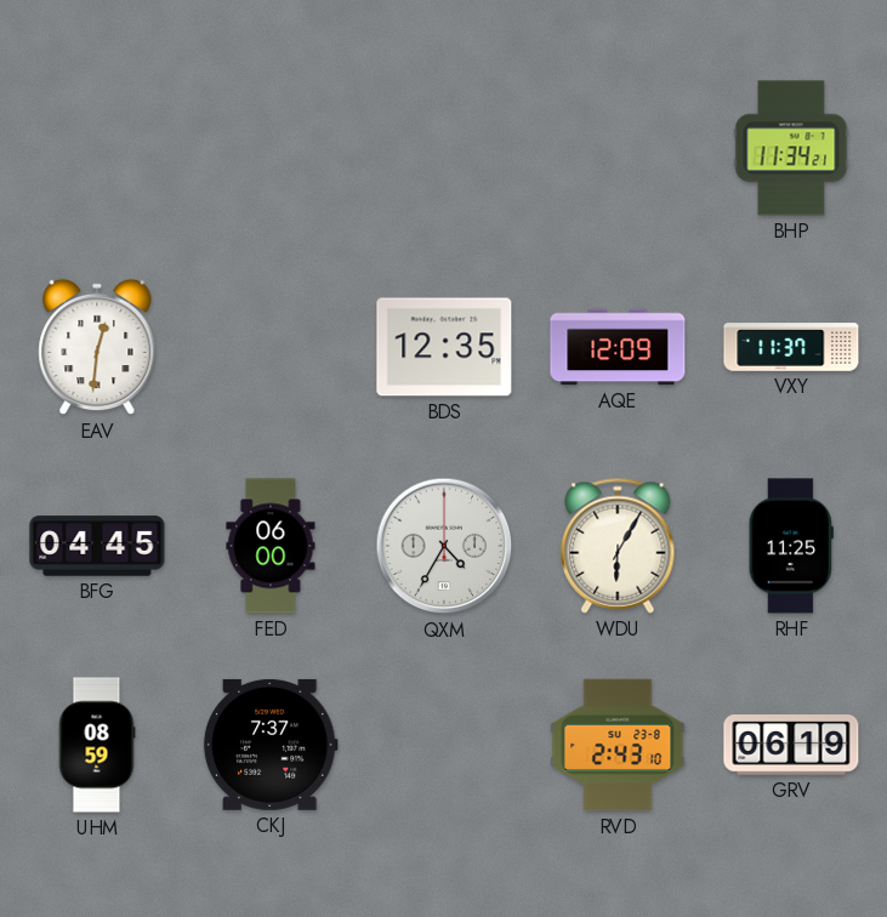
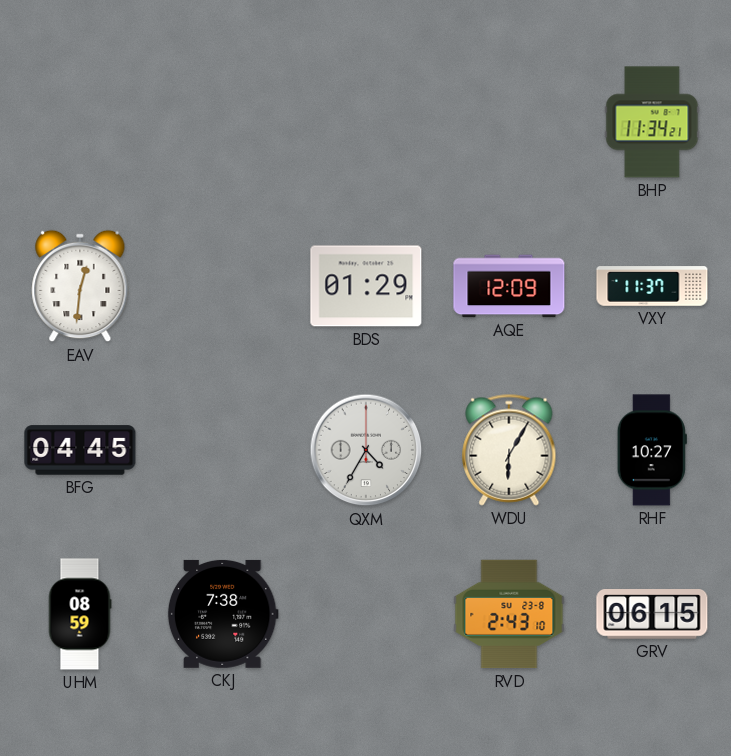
BDS: 12:35 -> 01:29
FED: 06:00 -> none
RHF: 11:25 -> 10:27
CKJ: 7:37 -> 7:38
GRV: 06:19 -> 06:15
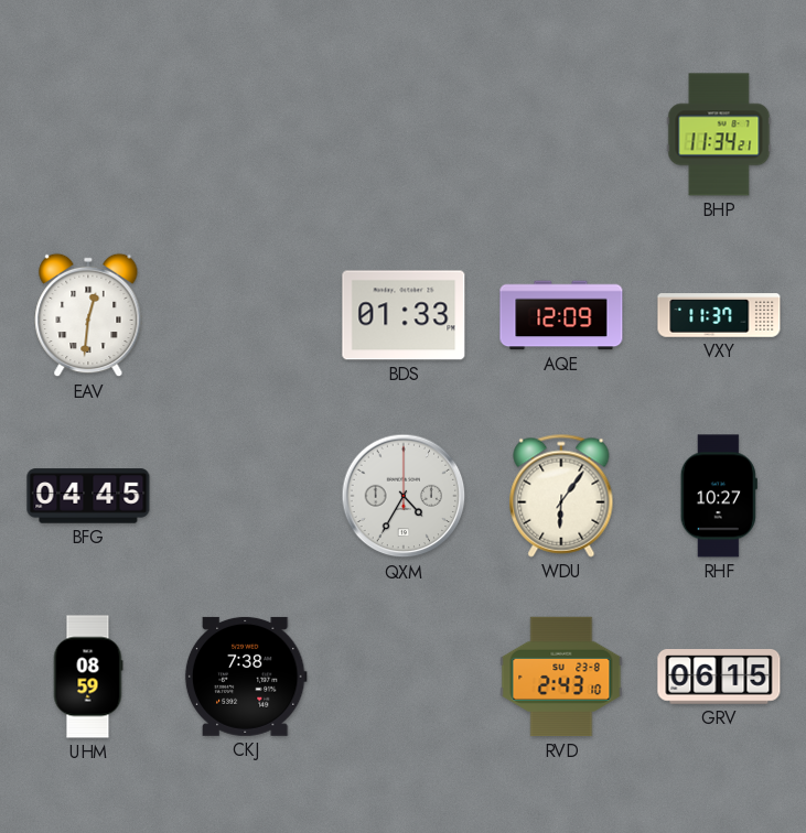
BDS: 01:29 -> 01:33
WDU: 6:05 -> 6:06
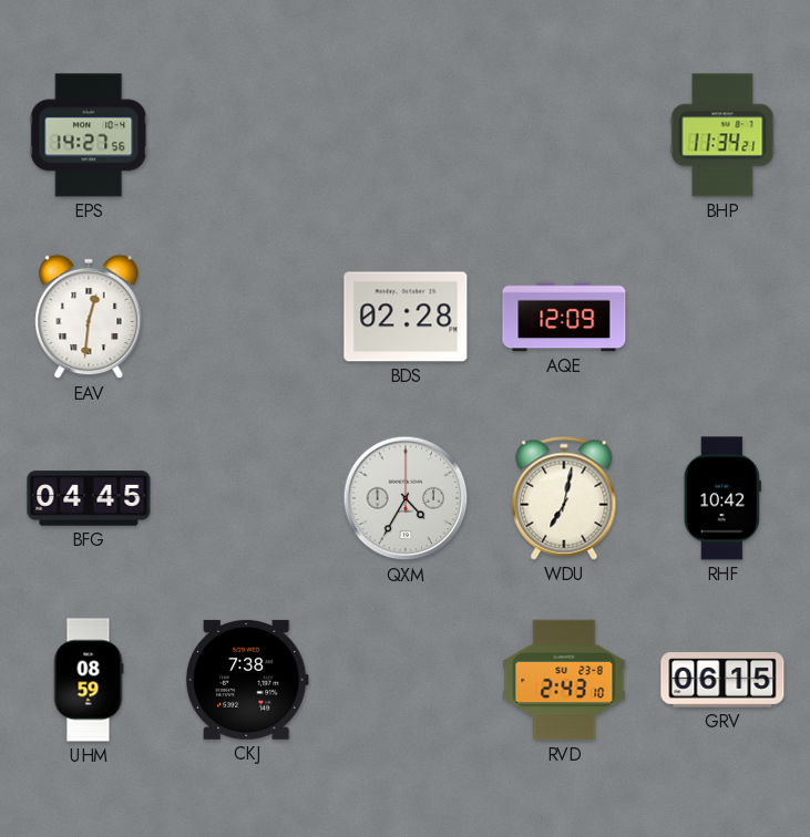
EPS: none -> 14:27
BDS: 01:33 -> 02:28
VXY: 11:37 -> none
WDU: 6:06 -> 7:02
RHF: 10:27 -> 10:42
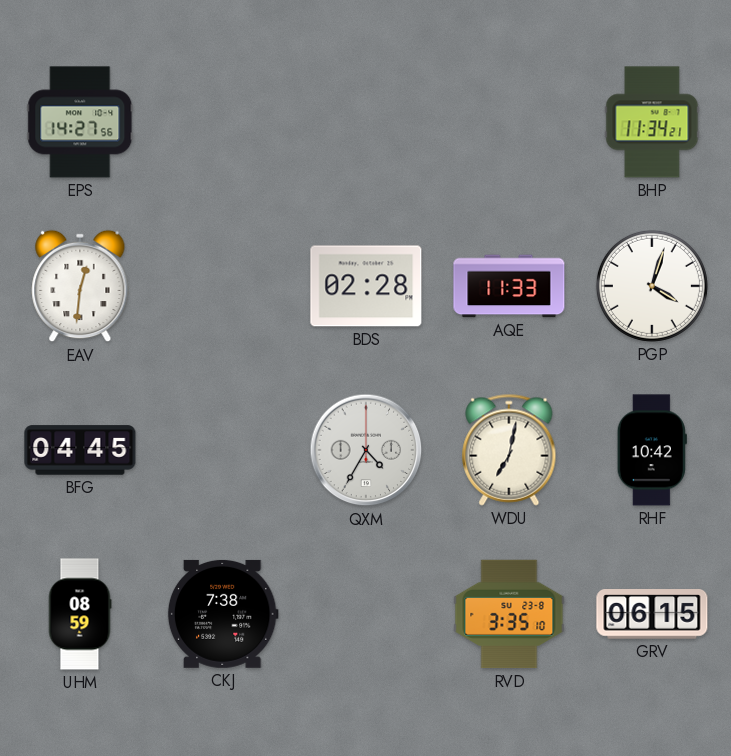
AQE: 12:09 -> 11:33
PGP: none -> 4:03
RVD: 2:43 -> 3:35
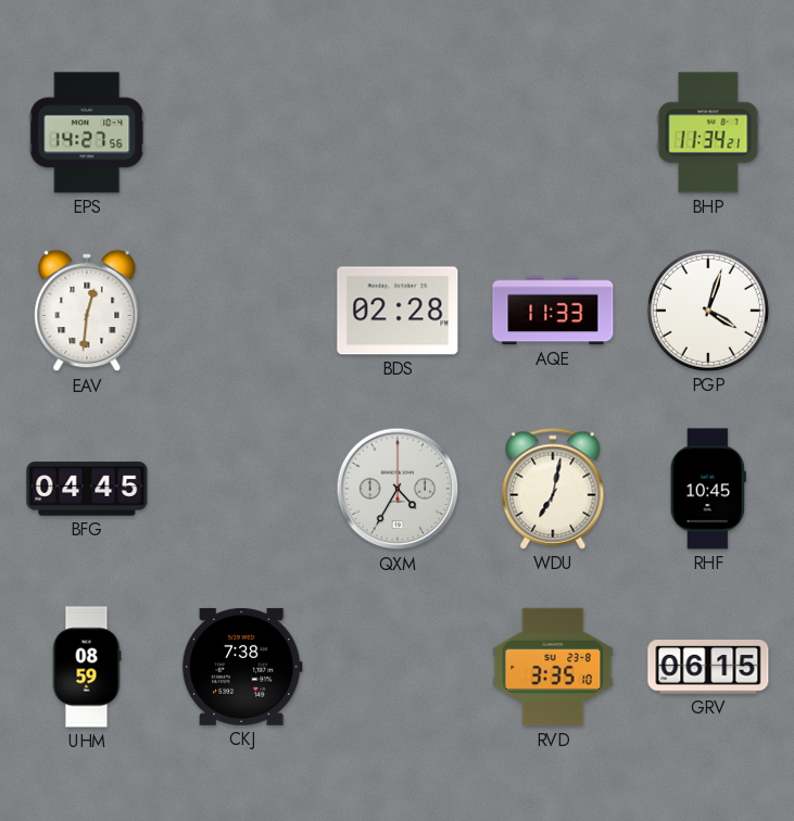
RHF: 10:42 -> 10:45
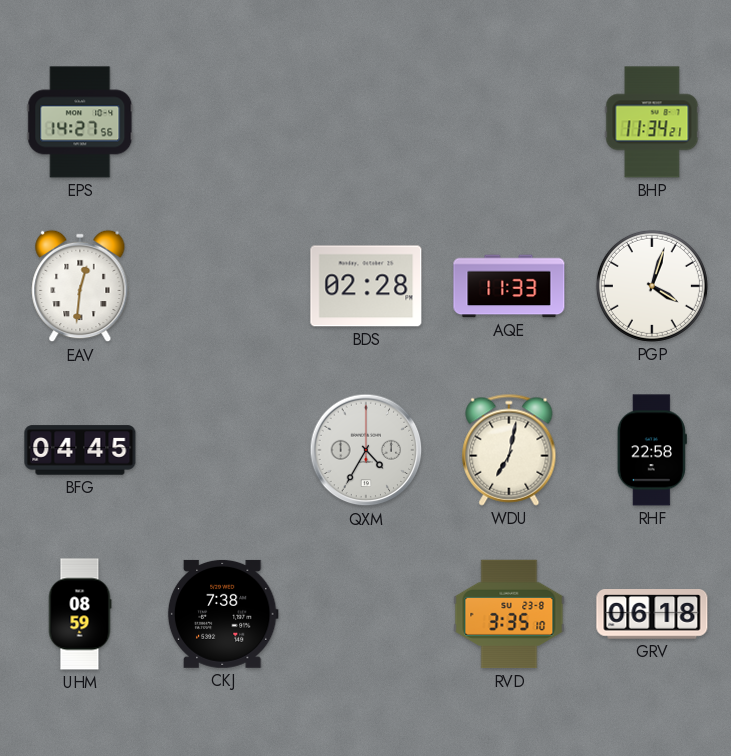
RHF: 10:45 -> 22:58
GRV: 06:15 -> 06:18
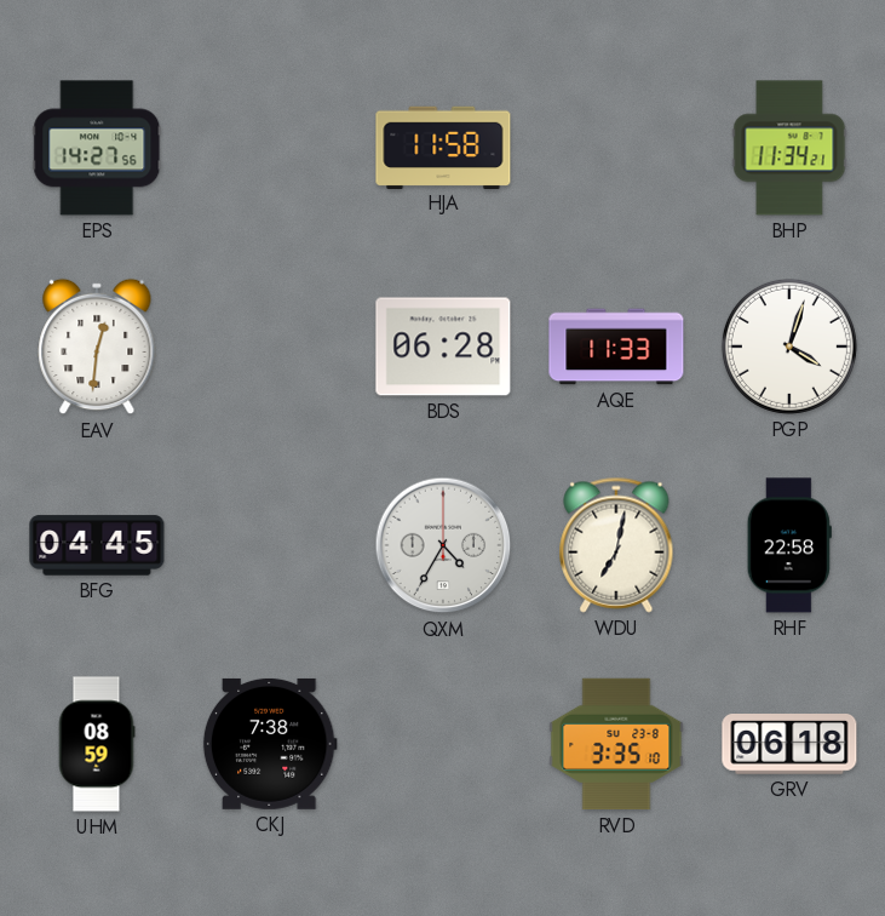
HJA: none -> 11:58
BDS: 02:28 -> 06:28
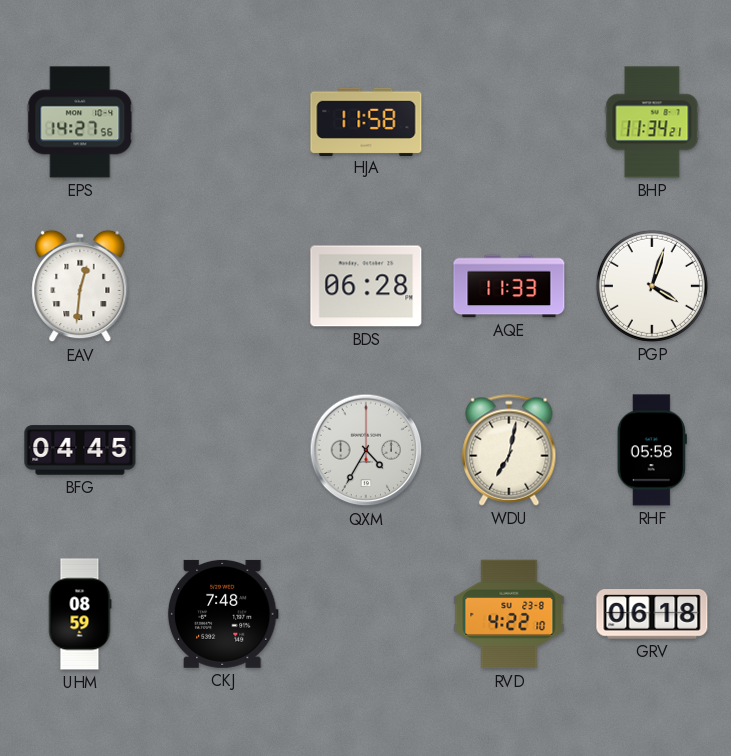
RHF: 22:58 -> 05:58
CKJ: 7:38 -> 7:48
RVD: 3:35 -> 4:22
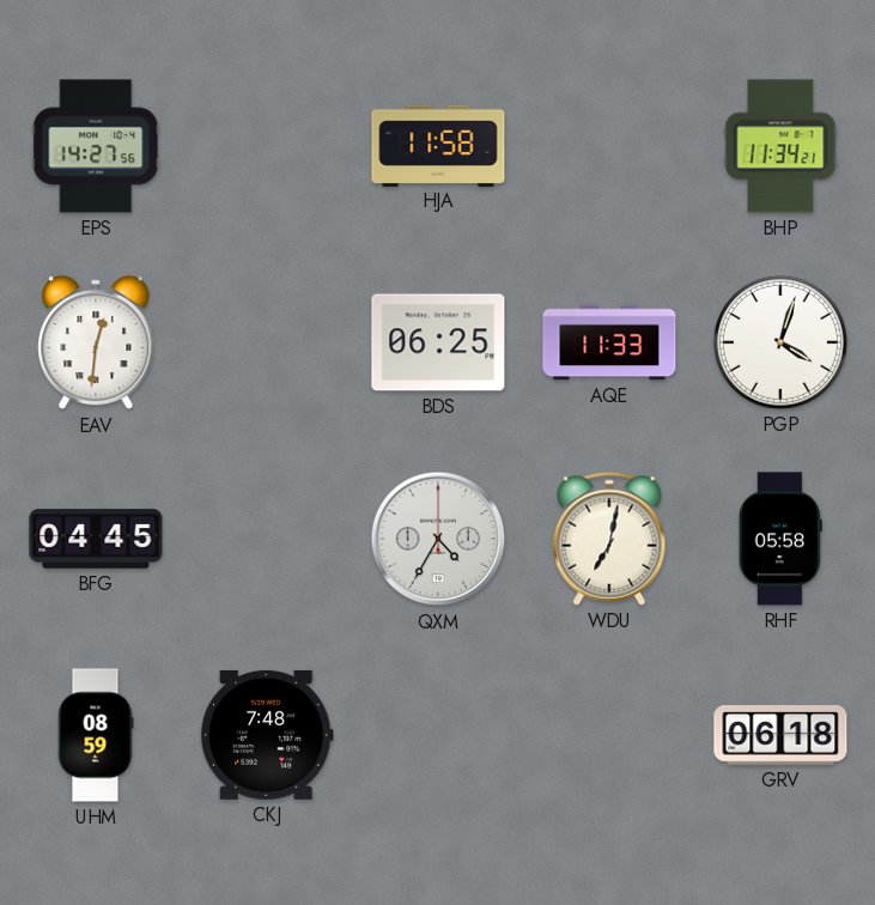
BDS: 06:28 -> 06:25
RVD: 4:22 -> none
